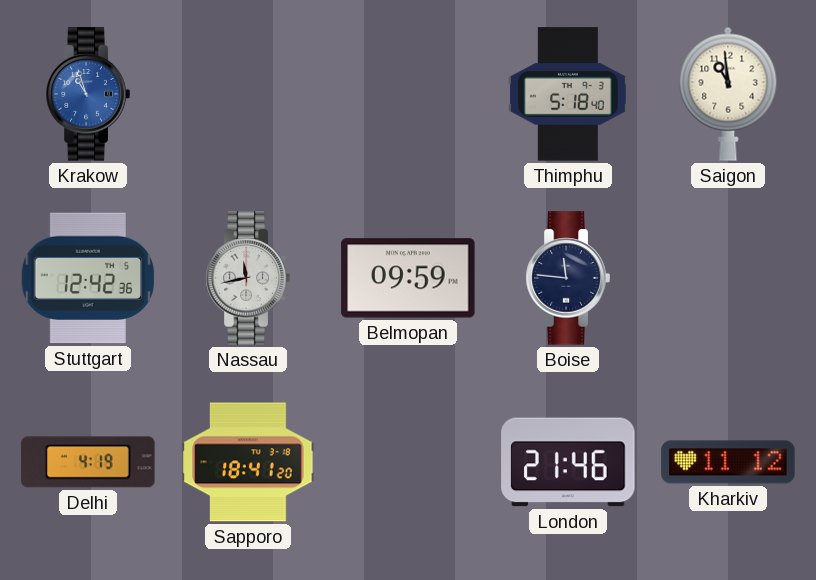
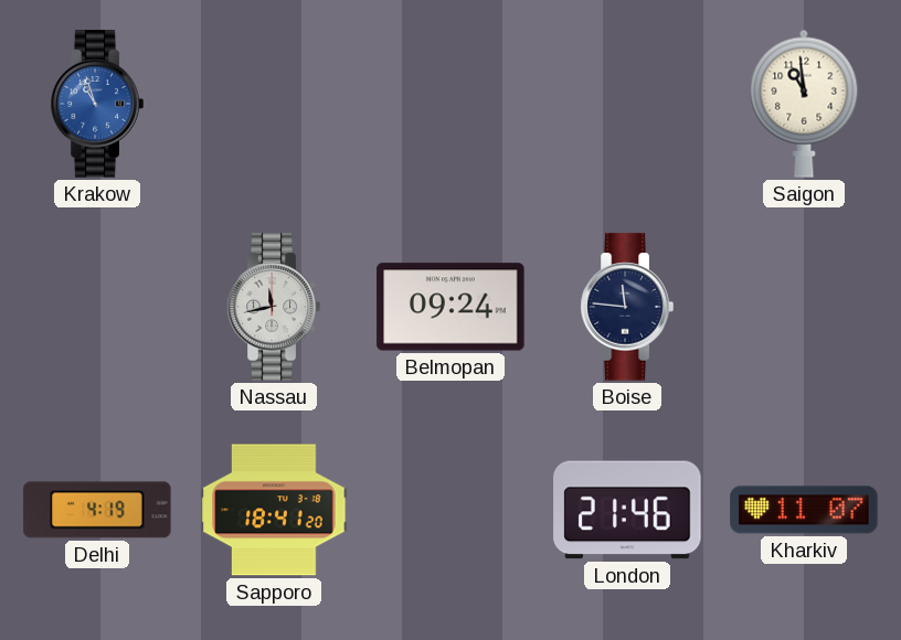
Thimphu: 5:18 -> none
Stuttgart: 12:42 -> none
Belmopan: 09:59 -> 09:24
Kharkiv: 11:12 -> 11:07
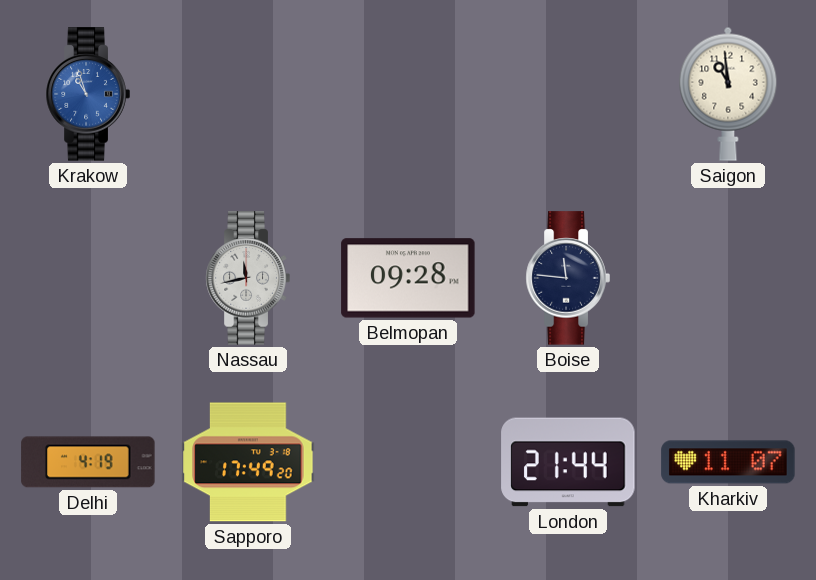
Belmopan: 09:24 -> 09:28
Sapporo: 18:41 -> 17:49
London: 21:46 -> 21:44
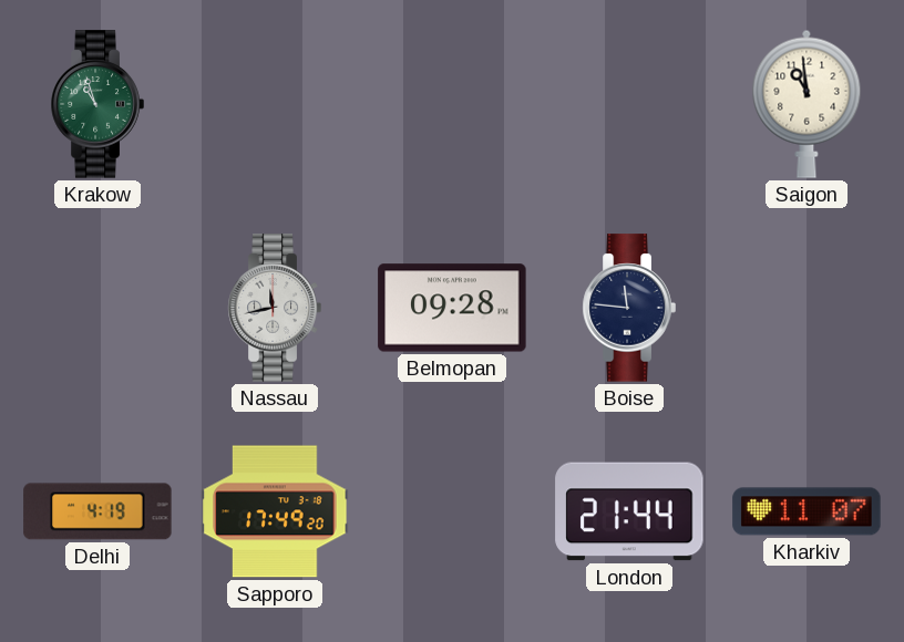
Krakow dial: blue -> green
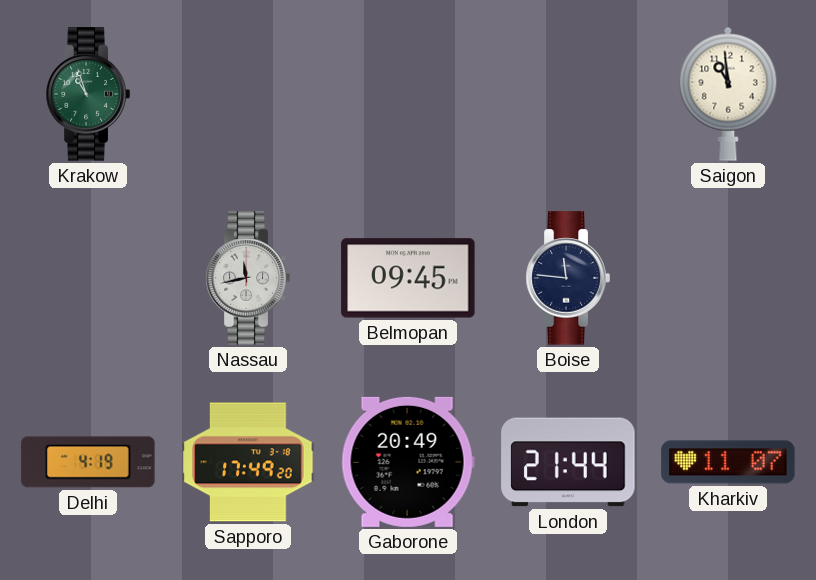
Belmopan: 09:28 -> 09:45
Gaborone: none -> 20:49
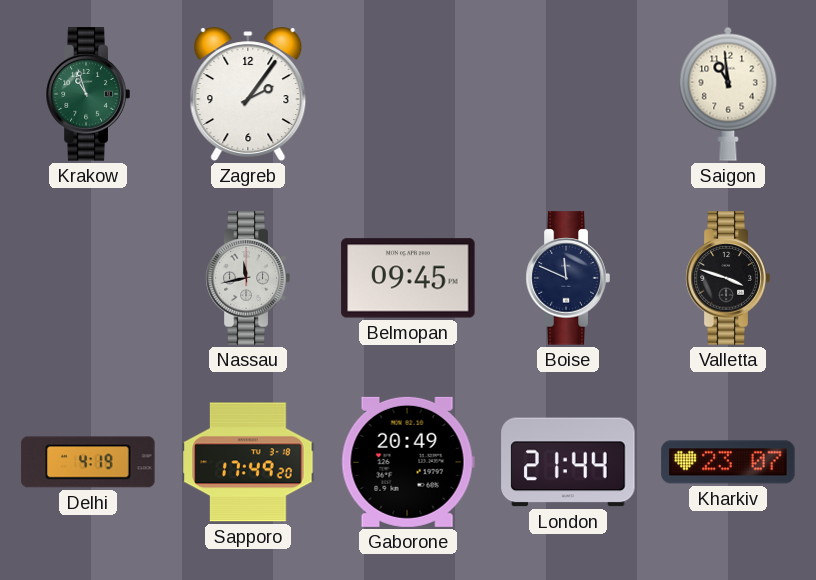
Zagreb: none -> 2:06
Boise: 11:46 -> 11:49
Valletta: none -> 3:48
Kharkiv: 11:07 -> 23:07
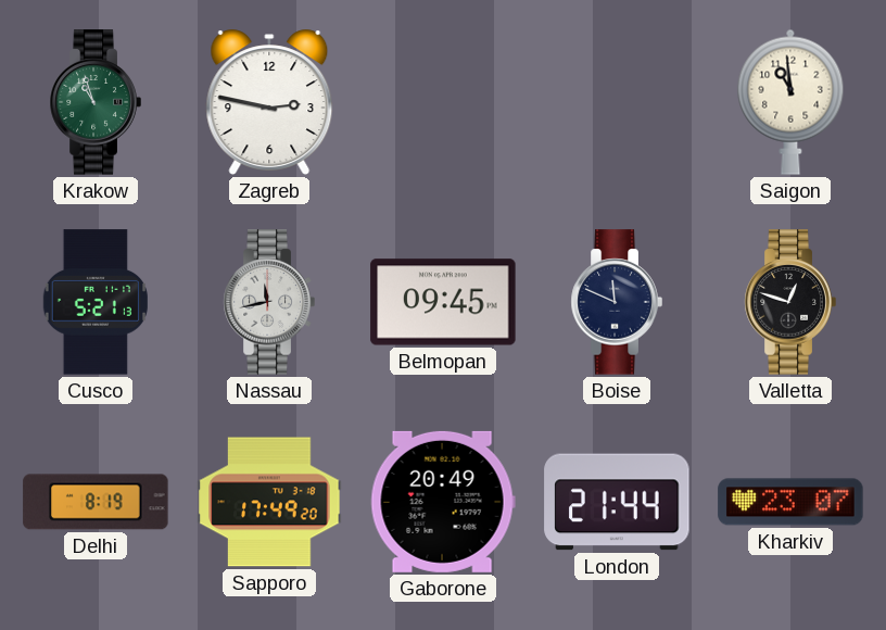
Zagreb: 2:06 -> 2:47
Cusco: none -> 5:21
Valletta: 3:48 -> 12:48
Delhi: 4:19 -> 8:19
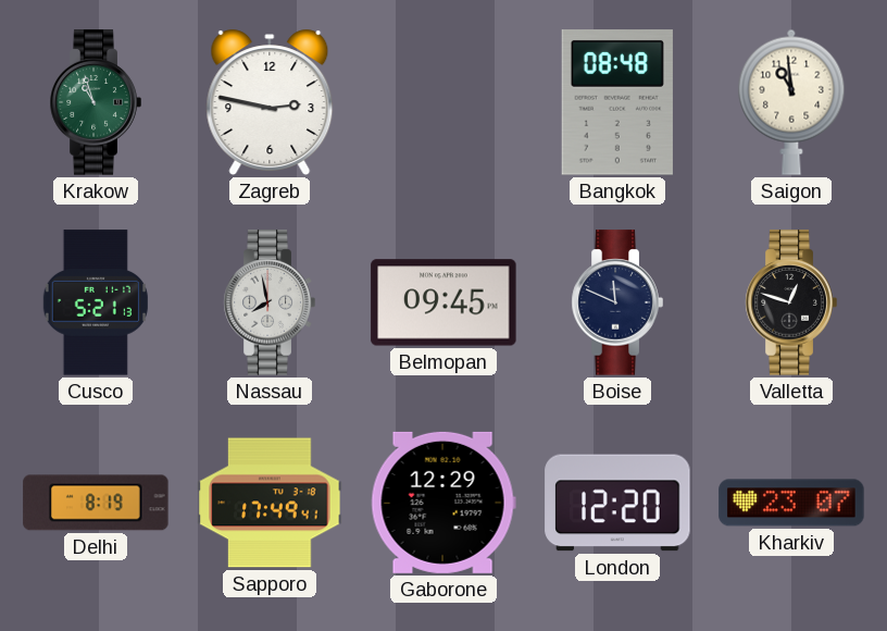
Bangkok: none -> 08:48
Nassau: 11:43 -> 7:58
Sapporo: 17:49:20 -> 17:49:41
Gaborone: 20:49 -> 12:29
London: 21:44 -> 12:20
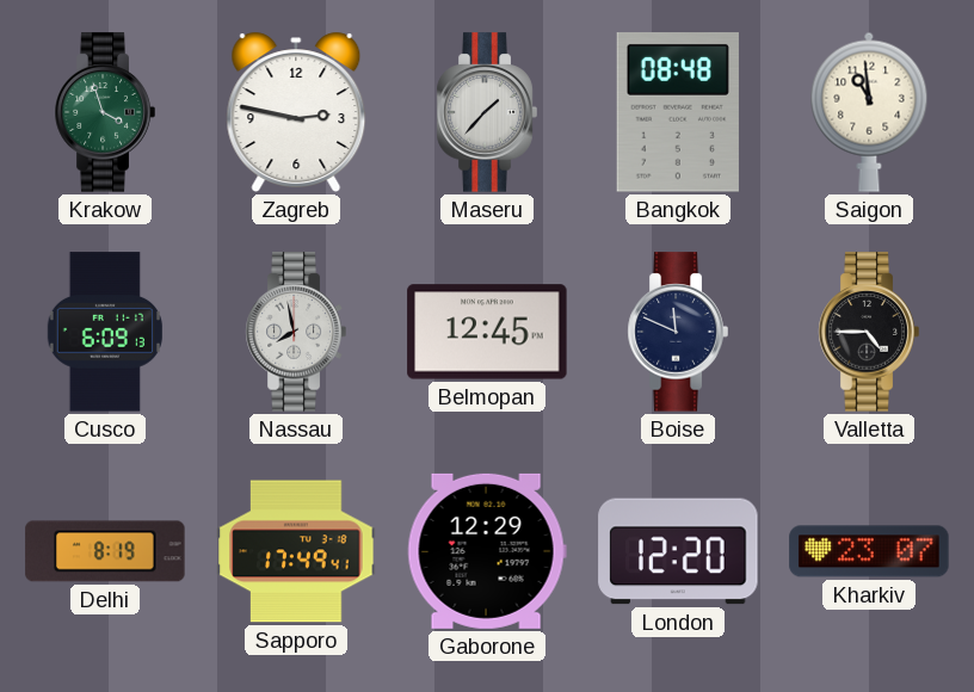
Krakow: 10:57 -> 3:57
Maseru: none -> 1:37
Cusco: 5:21 -> 6:09
Belmopan: 09:45 -> 12:45
Valletta: 12:48 -> 4:45
